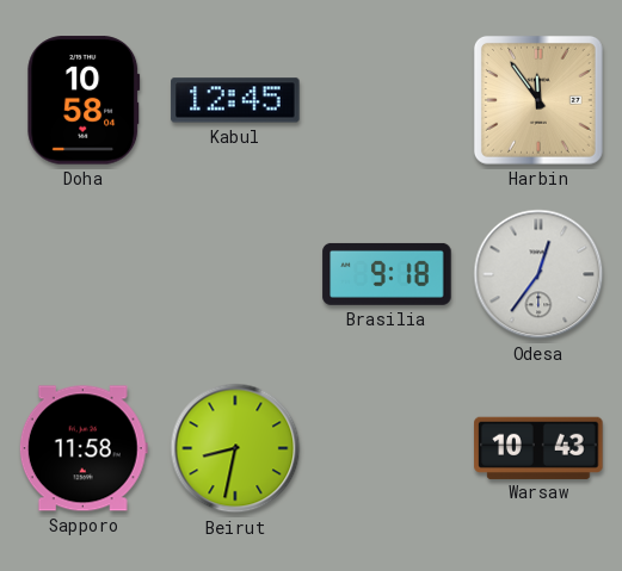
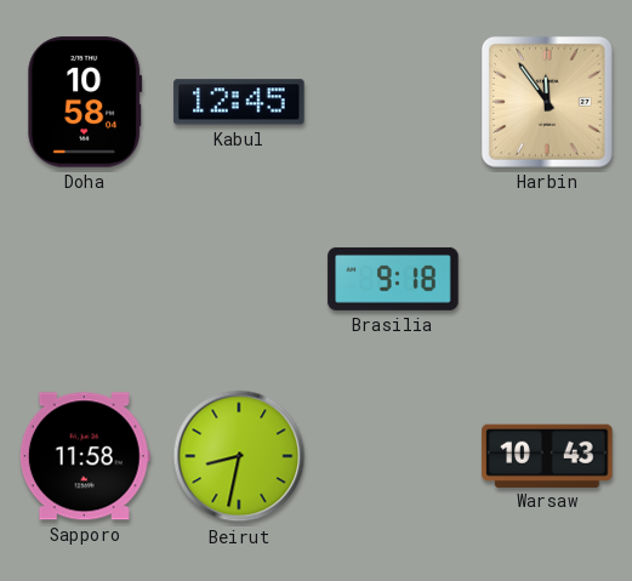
Odesa: 12:36 -> none
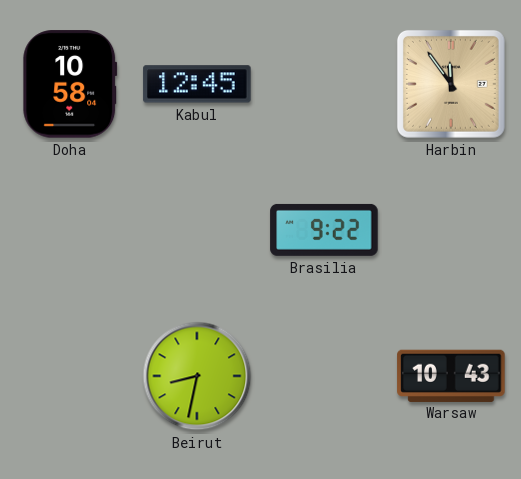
Brasilia: 9:18 -> 9:22
Sapporo: 11:58 -> none
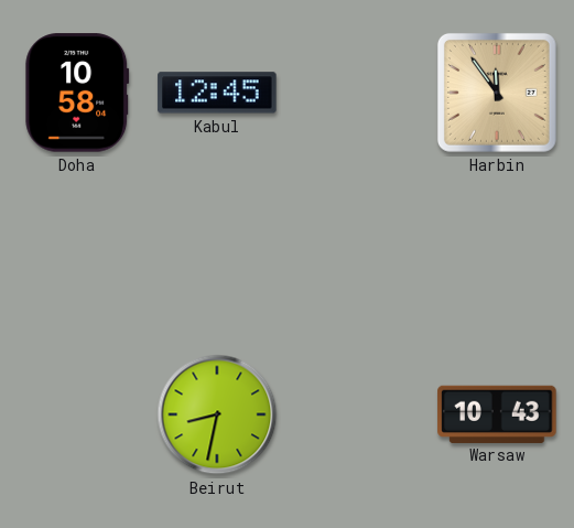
Brasilia: 9:22 -> none
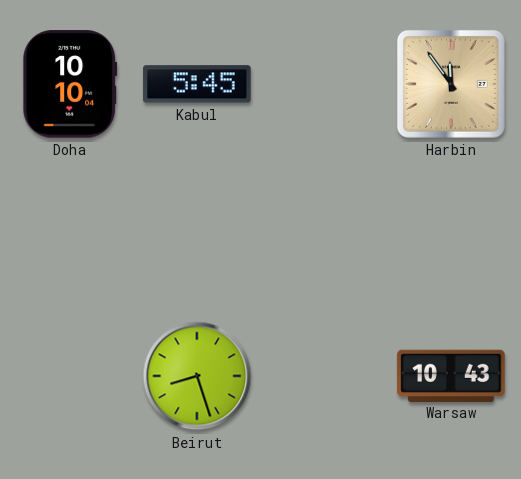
Doha: 10:58 -> 10:10
Kabul: 12:45 -> 5:45
Beirut: 8:32 -> 8:27
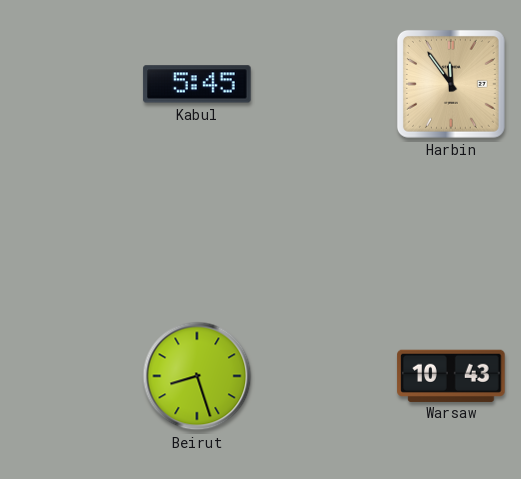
Doha: 10:10 -> none
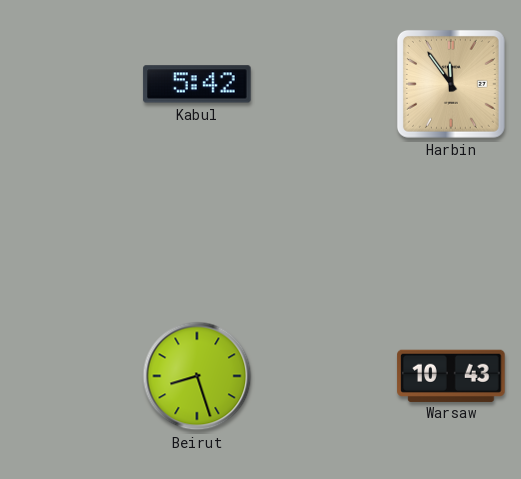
Kabul: 5:45 -> 5:42
